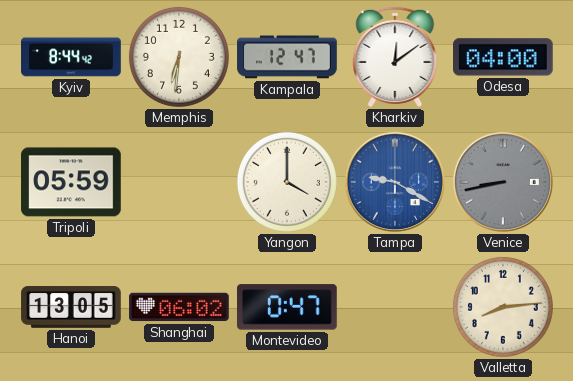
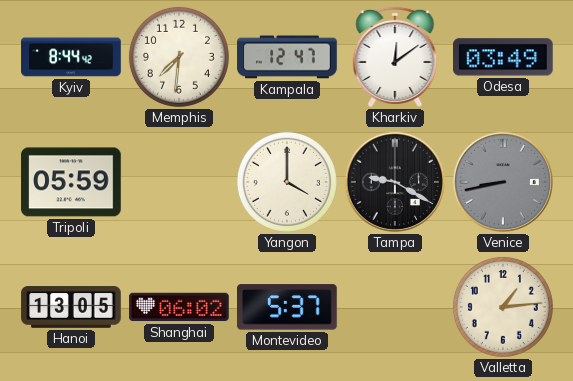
Memphis: 6:31 -> 7:31
Odesa: 04:00 -> 03:49
Tampa dial: blue -> black
Montevideo: 0:47 -> 5:37
Valletta: 8:14 -> 1:14
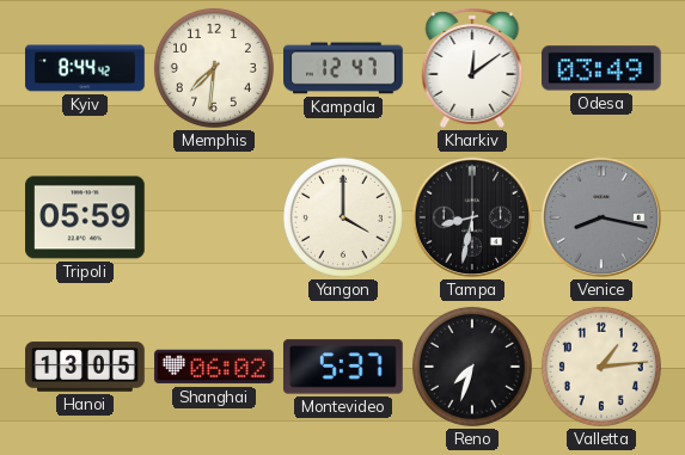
Tampa: 9:20 -> 8:32
Venice: 8:43 -> 8:17
Reno: none -> 7:33
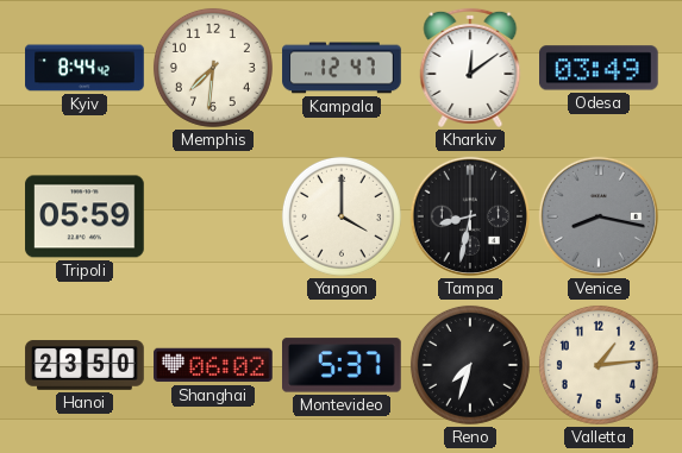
Hanoi: 13:05 -> 23:50
